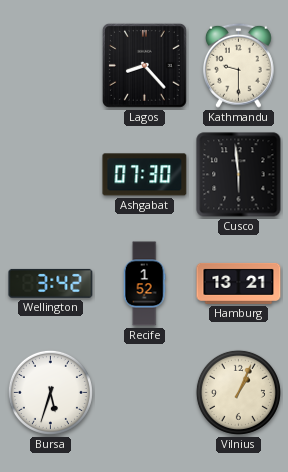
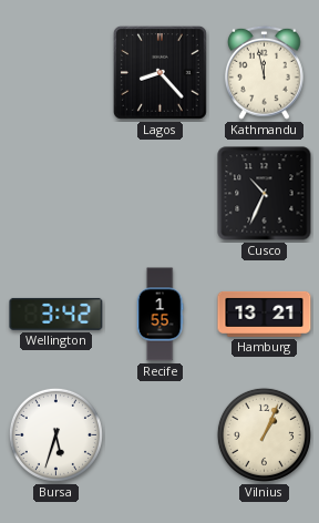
Kathmandu: 9:30 -> 11:58
Ashgabat: 07:30 -> none
Cusco: 5:59 -> 10:34
Recife: 1:52 -> 1:55
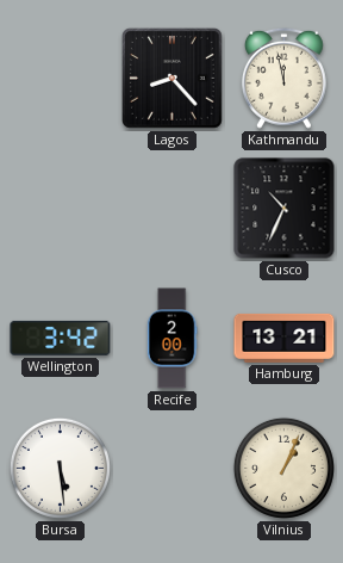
Recife: 1:55 -> 2:00
Bursa: 5:33 -> 5:29
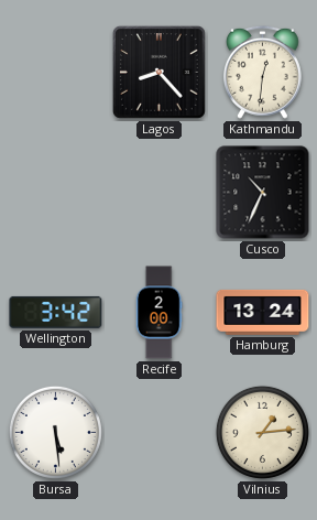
Kathmandu: 11:58 -> 12:31
Hamburg: 13:21 -> 13:24
Vilnius: 1:04 -> 1:14
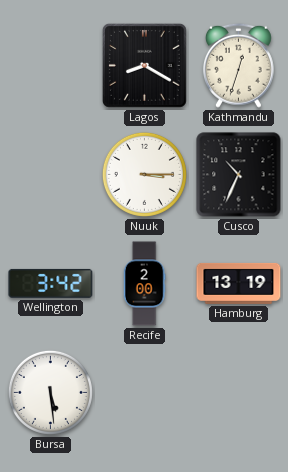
Lagos: 8:23 -> 8:20
Kathmandu: 12:31 -> 12:33
Nuuk: none -> 3:15
Hamburg: 13:24 -> 13:19
Vilnius: 1:14 -> none
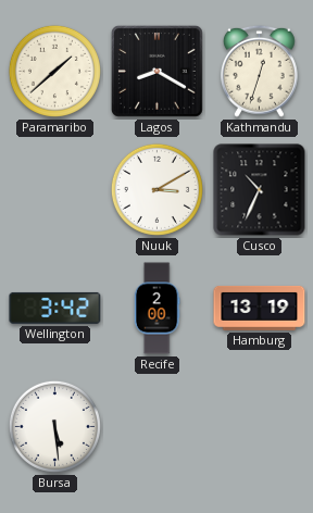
Paramaribo: none -> 1:38
Nuuk: 3:15 -> 3:10
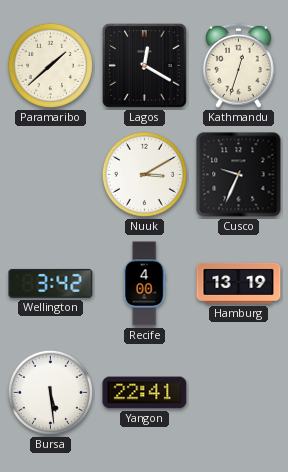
Lagos: 8:20 -> 12:20
Cusco: 10:34 -> 9:34
Recife: 2:00 -> 4:00
Yangon: none -> 22:41
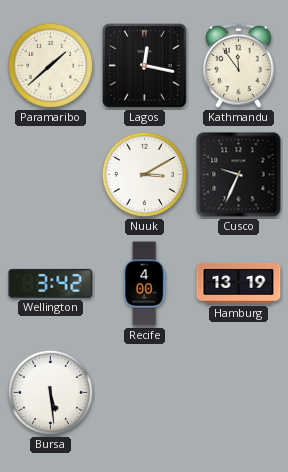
Lagos: 12:20 -> 12:17
Kathmandu: 12:33 -> 11:54
Yangon: 22:41 -> none
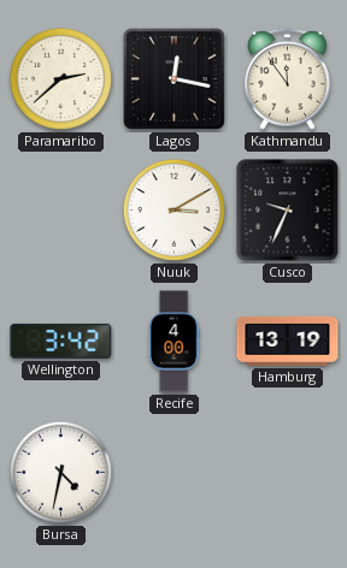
Paramaribo: 1:38 -> 2:38
Bursa: 5:29 -> 4:32
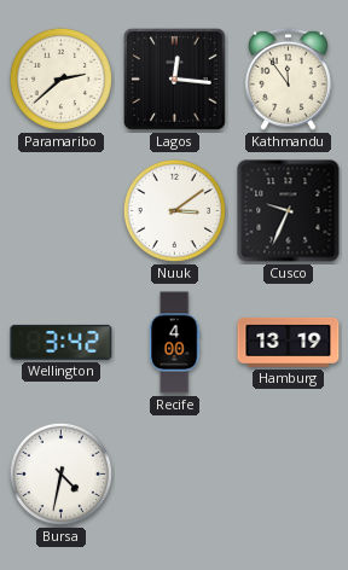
Lagos: 12:17 -> 12:16
Nuuk: 3:10 -> 3:09
